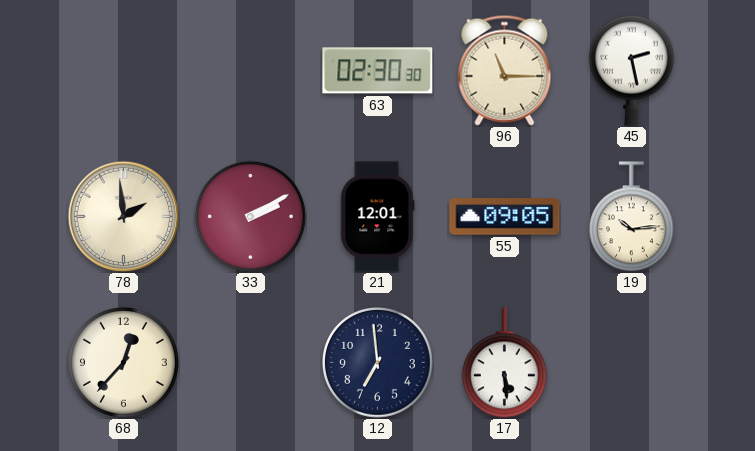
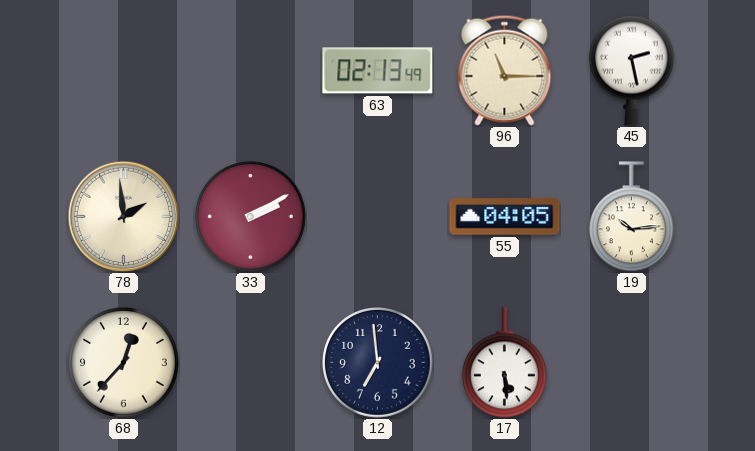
63: 02:30 -> 02:13
21: 12:01 -> none
55: 09:05 -> 04:05
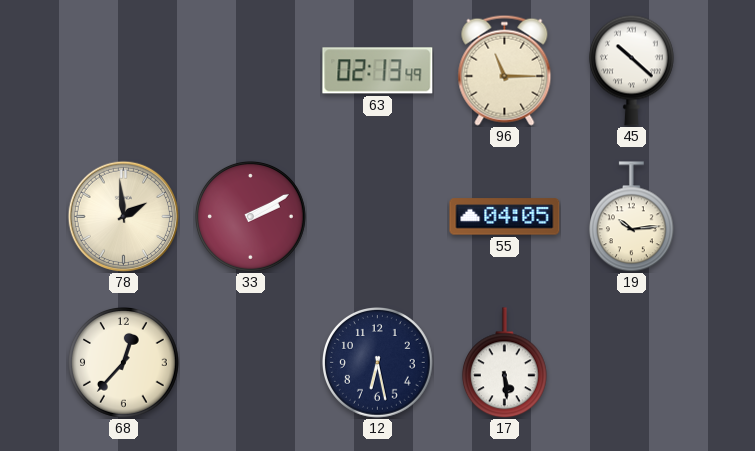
45: 2:28 -> 10:22
12: 6:59 -> 6:28
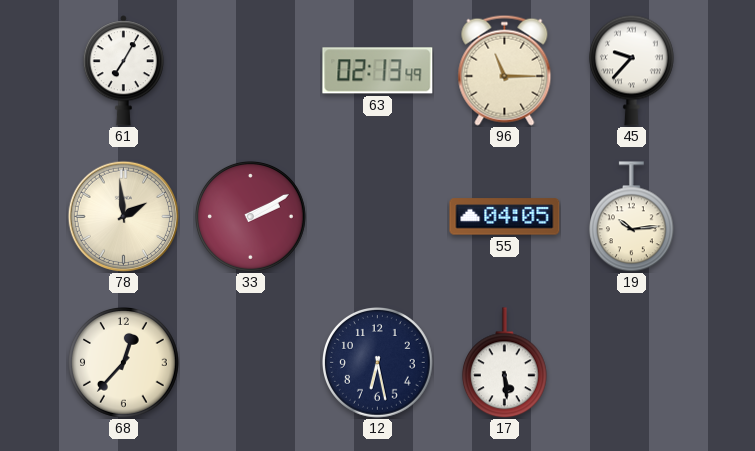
61: none -> 7:05
45: 10:22 -> 9:37
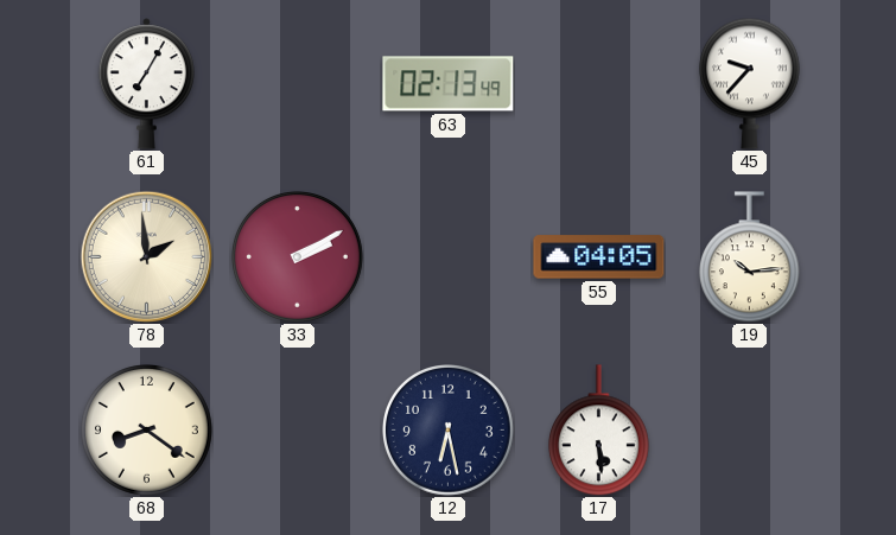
96: 11:15 -> none
68: 12:37 -> 8:21
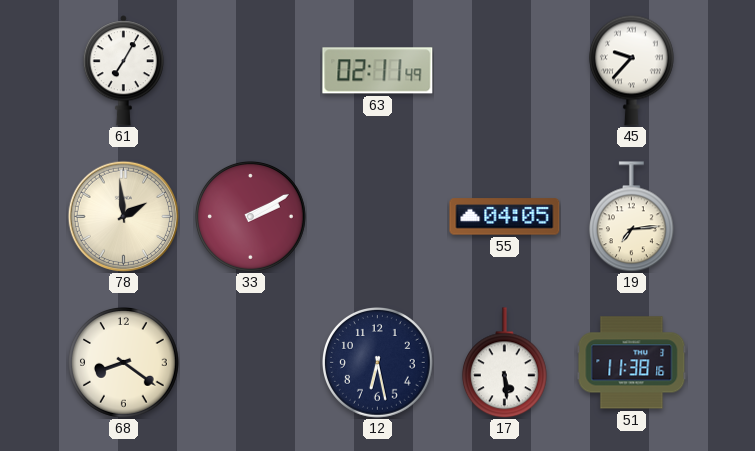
63: 02:13 -> 02:11
19: 10:14 -> 7:14
51: none -> 11:38
